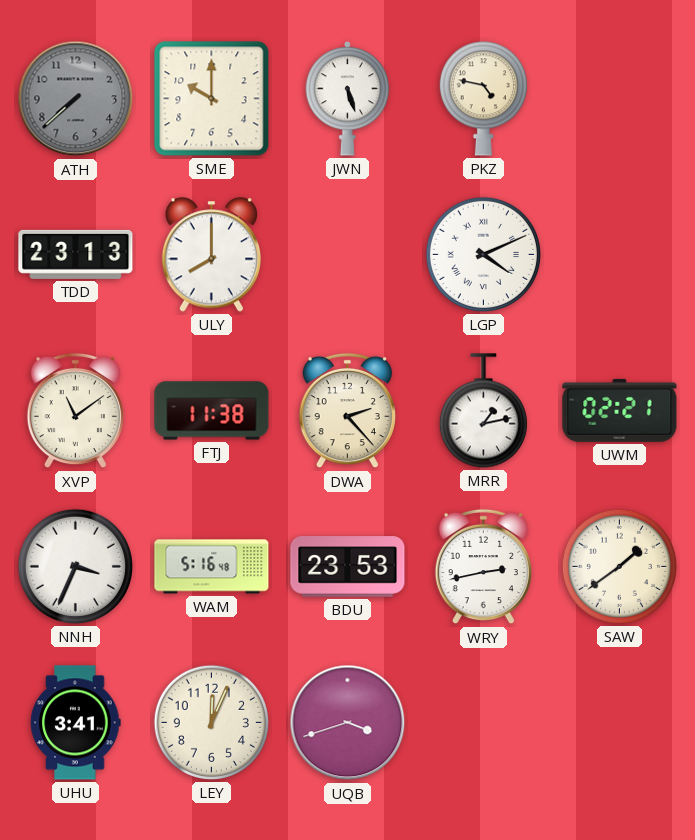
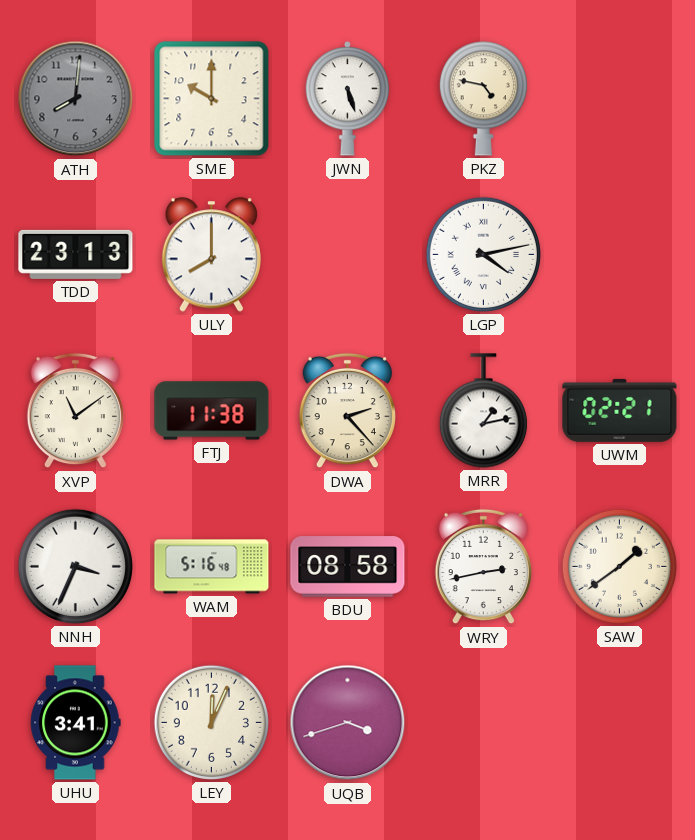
ATH: 7:38 -> 8:01
LGP: 4:11 -> 4:13
BDU: 23:53 -> 08:58
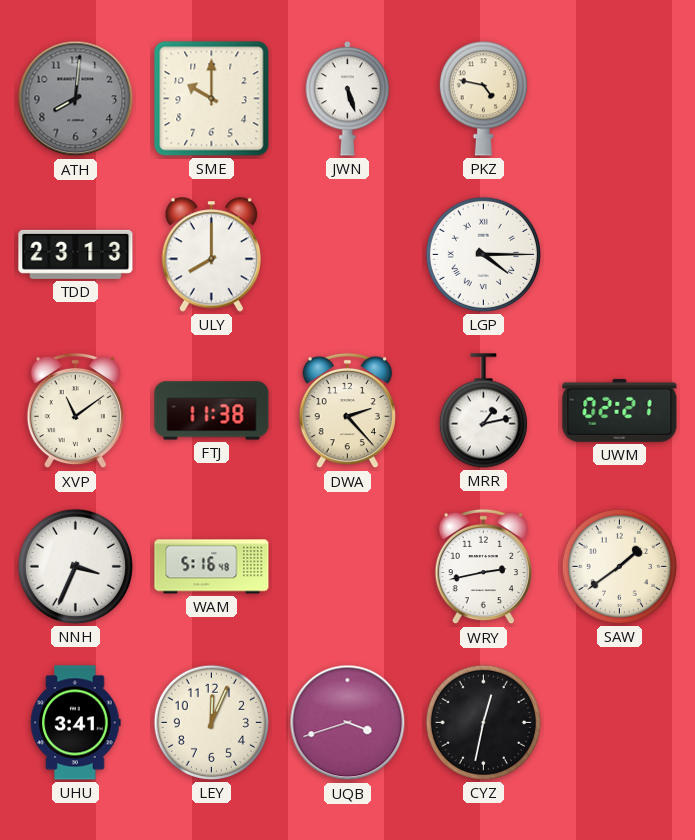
LGP: 4:13 -> 4:15
BDU: 08:58 -> none
CYZ: none -> 12:32
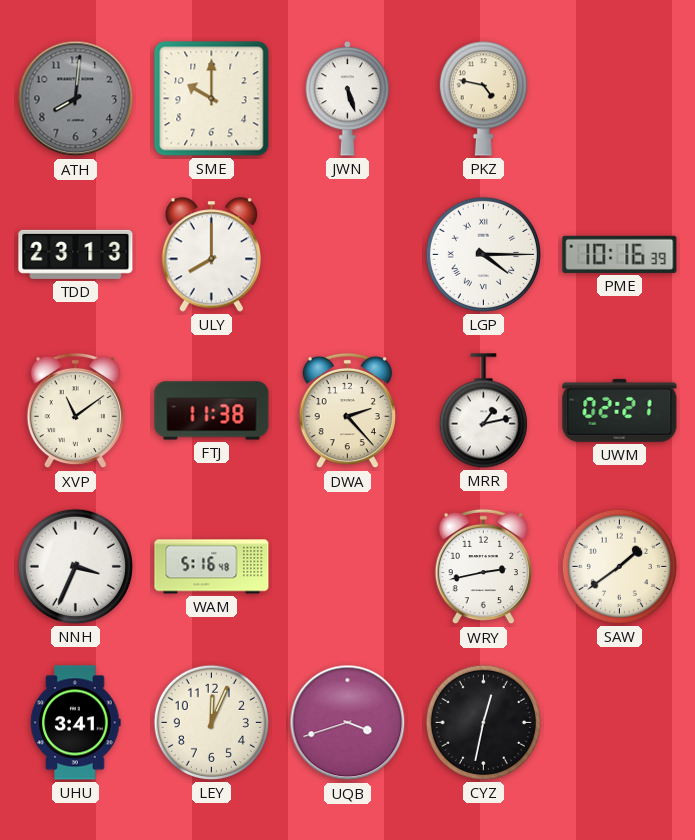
PME: none -> 10:16
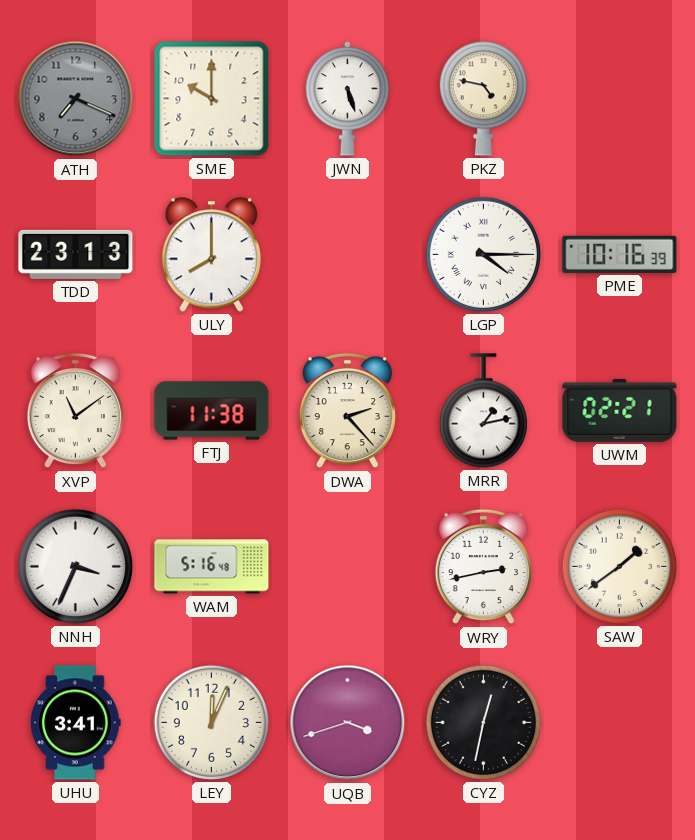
ATH: 8:01 -> 7:19
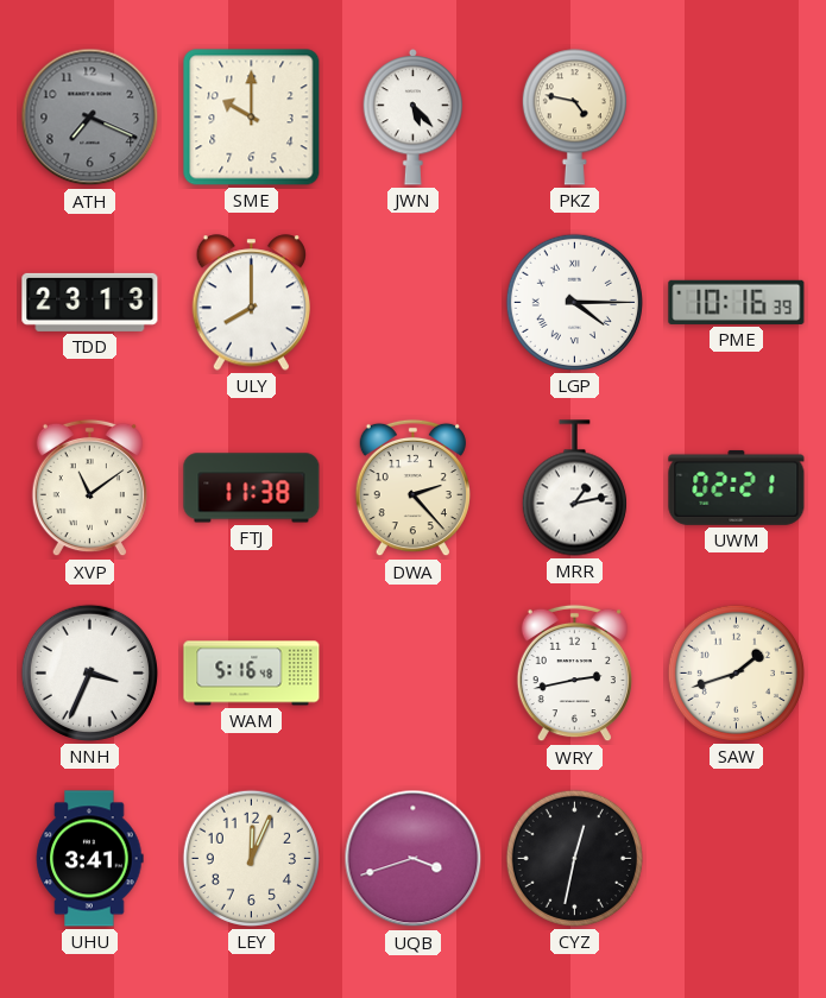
JWN: 5:27 -> 5:23
SAW: 1:39 -> 1:42
